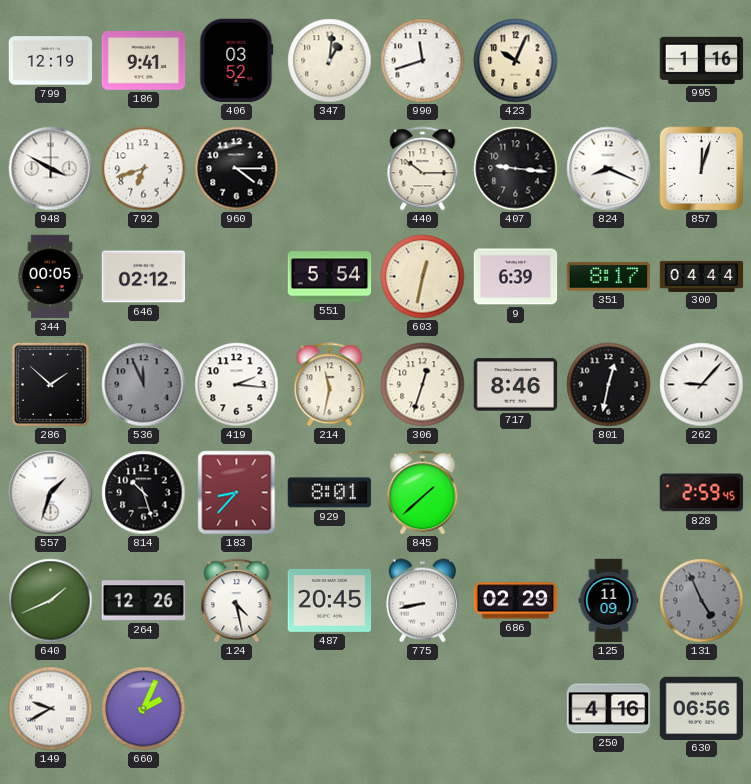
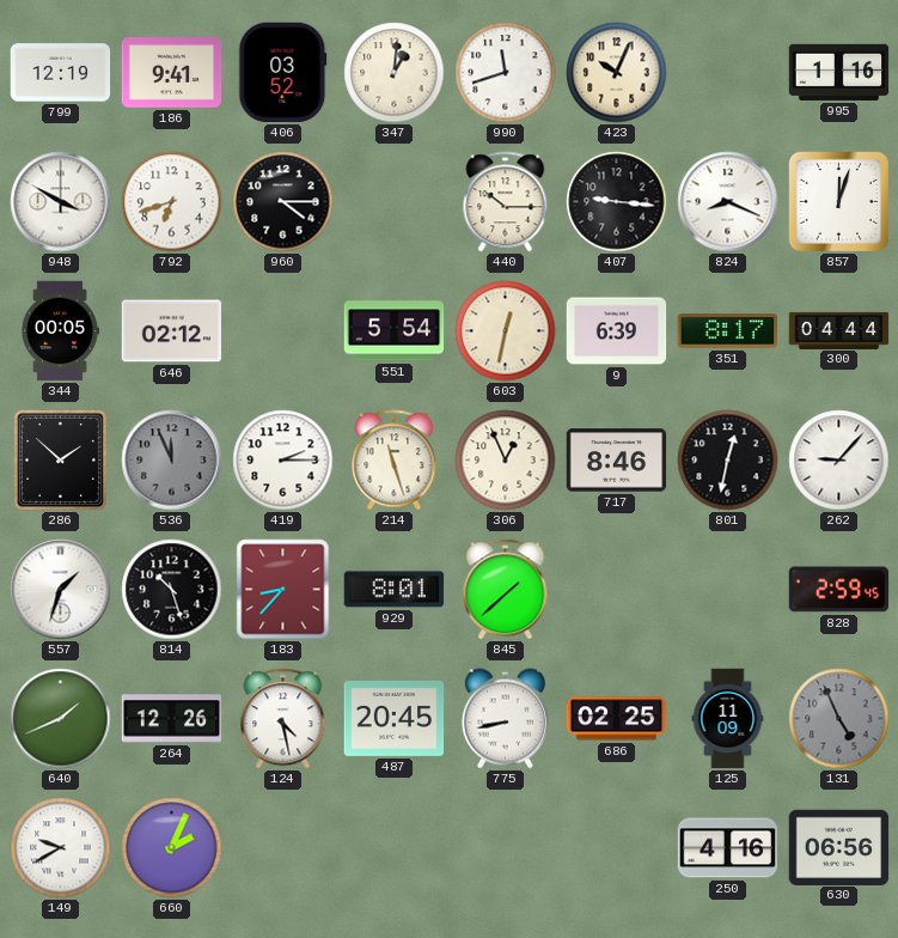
419: 2:16 -> 2:15
214: 11:32 -> 11:27
306: 12:33 -> 12:56
686: 02:29 -> 02:25
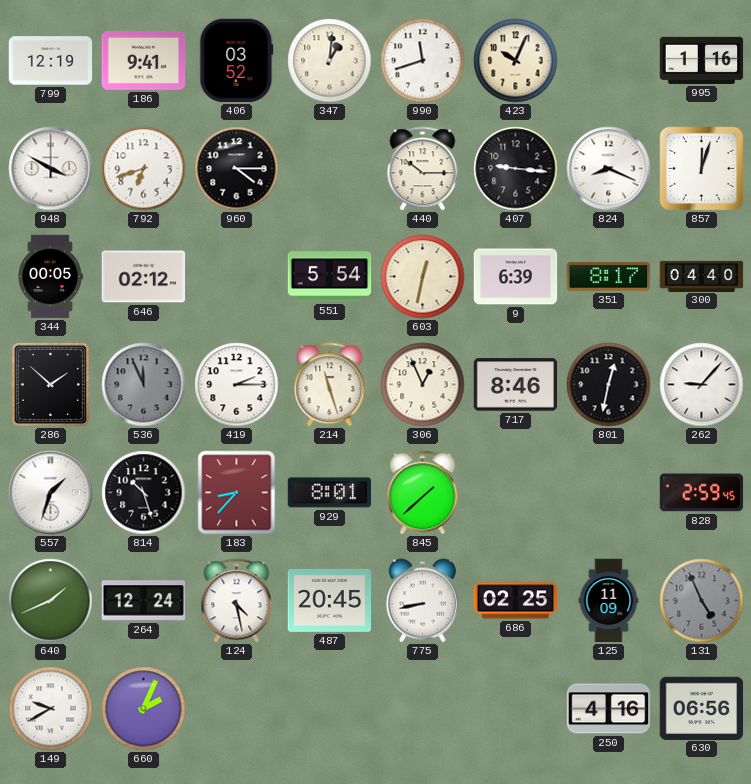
300: 04:44 -> 04:40
264: 12:26 -> 12:24
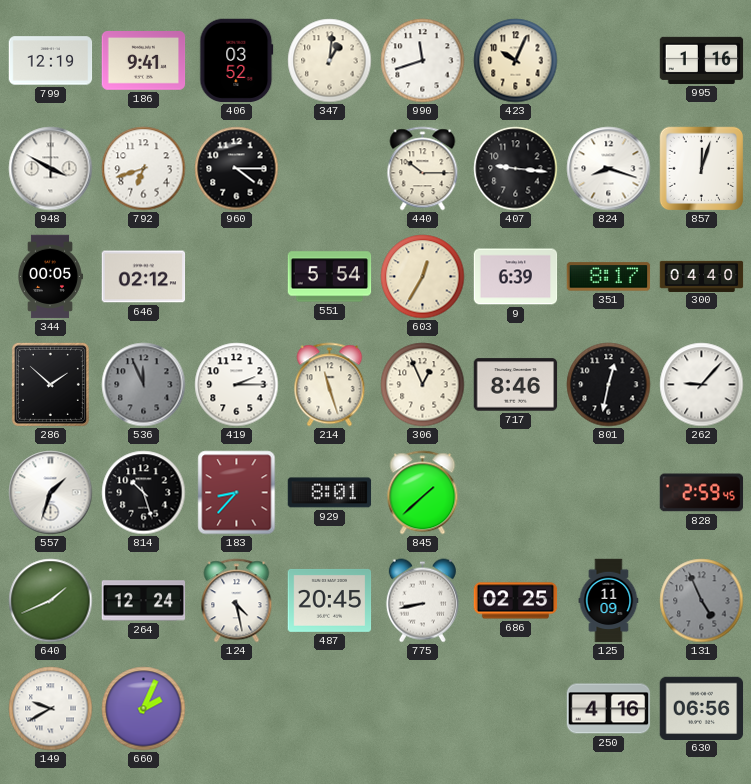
824: 8:19 -> 8:18
603: 12:32 -> 12:35
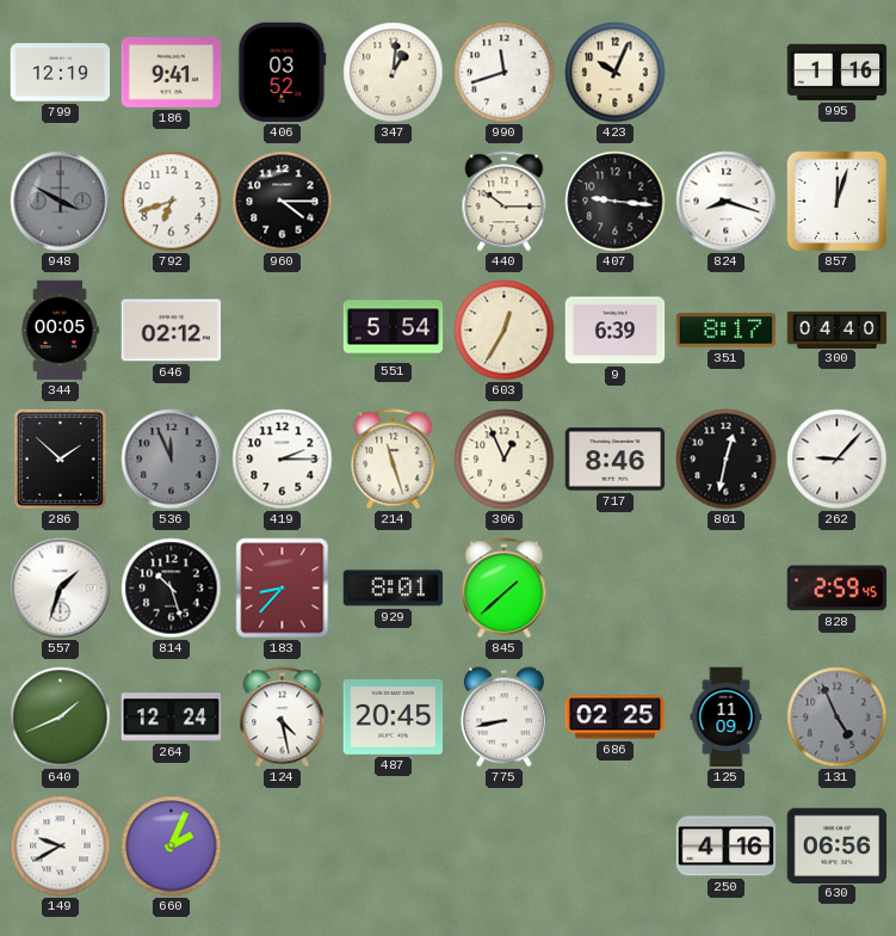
948 dial: white -> grey
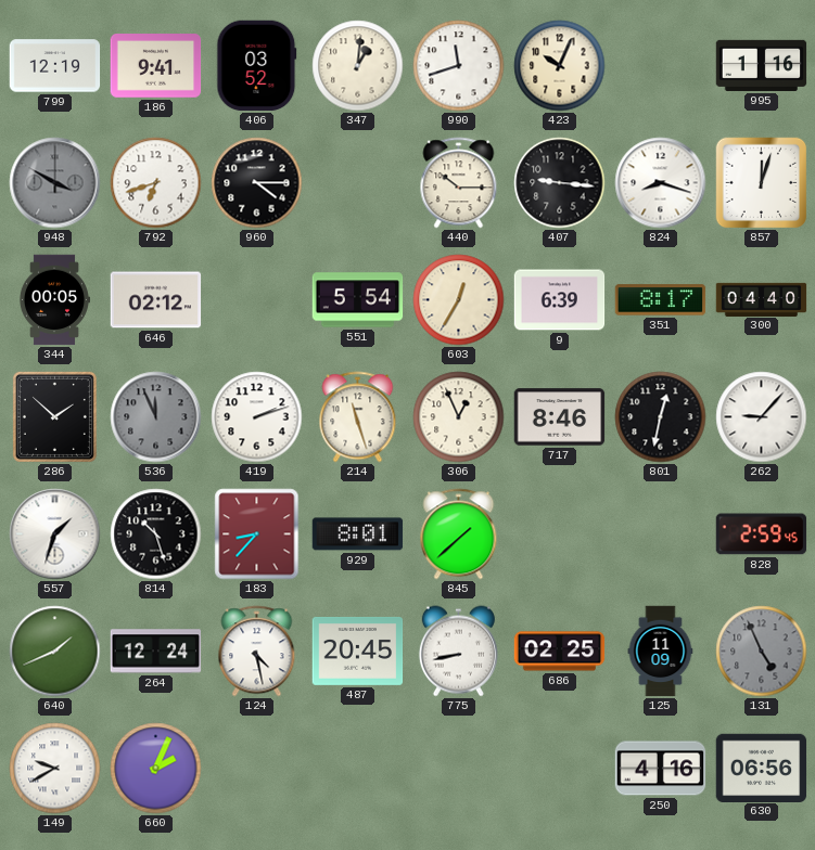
419: 2:15 -> 2:12
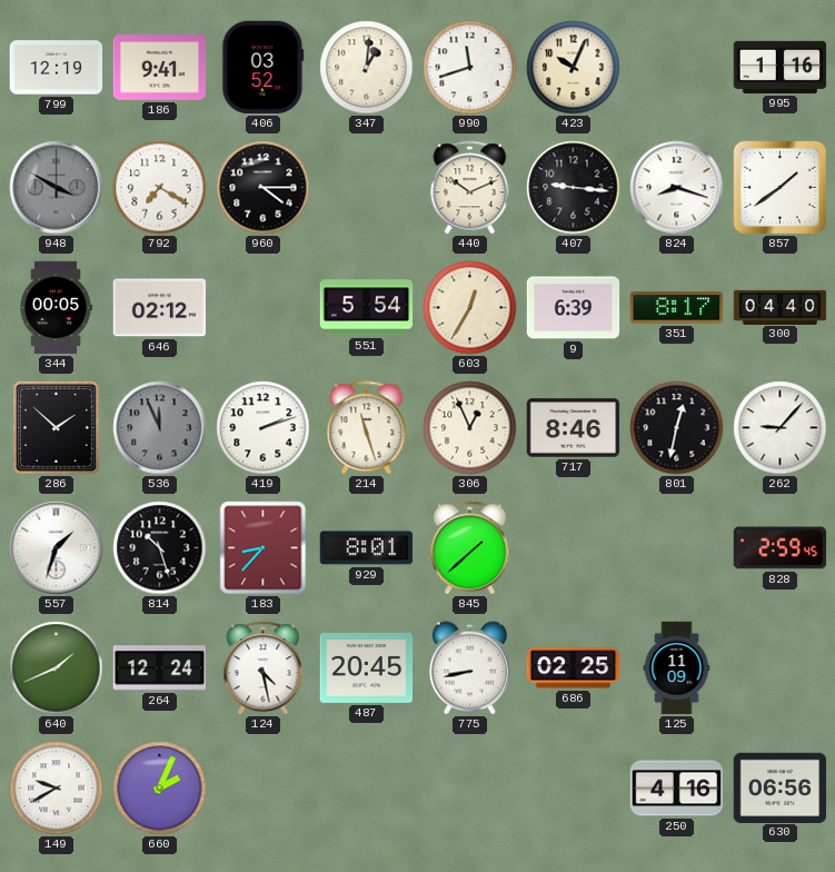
792: 6:42 -> 7:20
440: 10:15 -> 10:11
857: 12:03 -> 1:39
131: 4:56 -> none
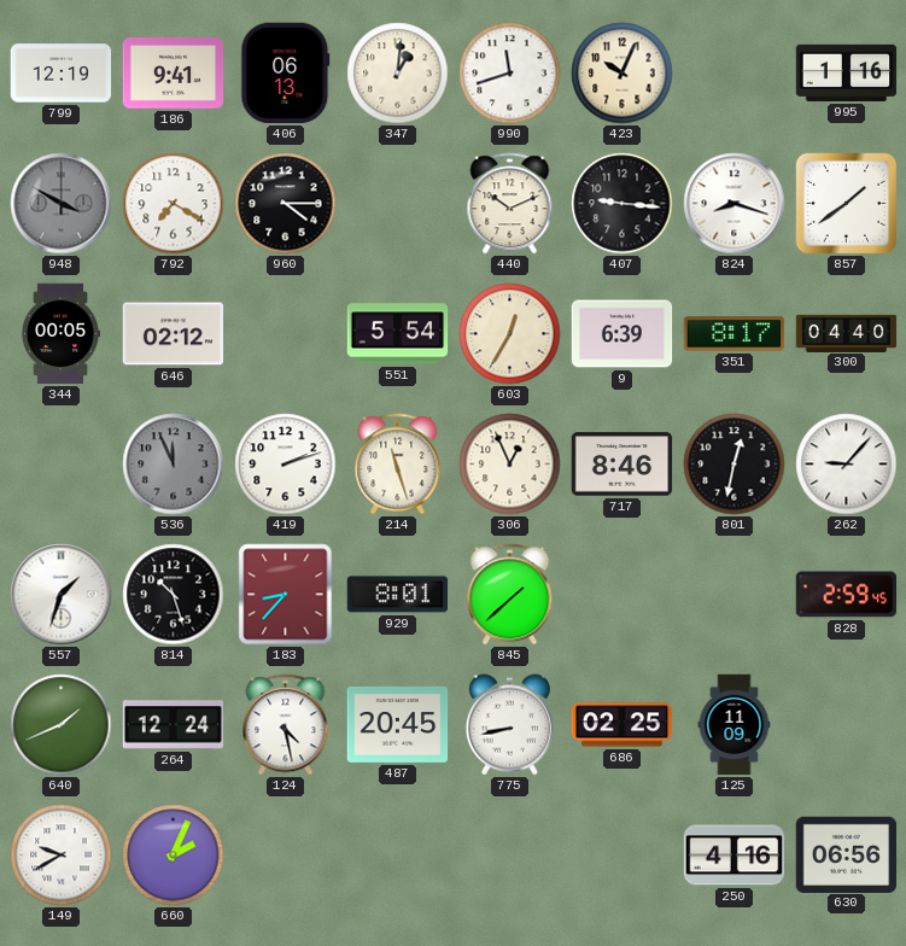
406: 03:52 -> 06:13
286: 1:52 -> none
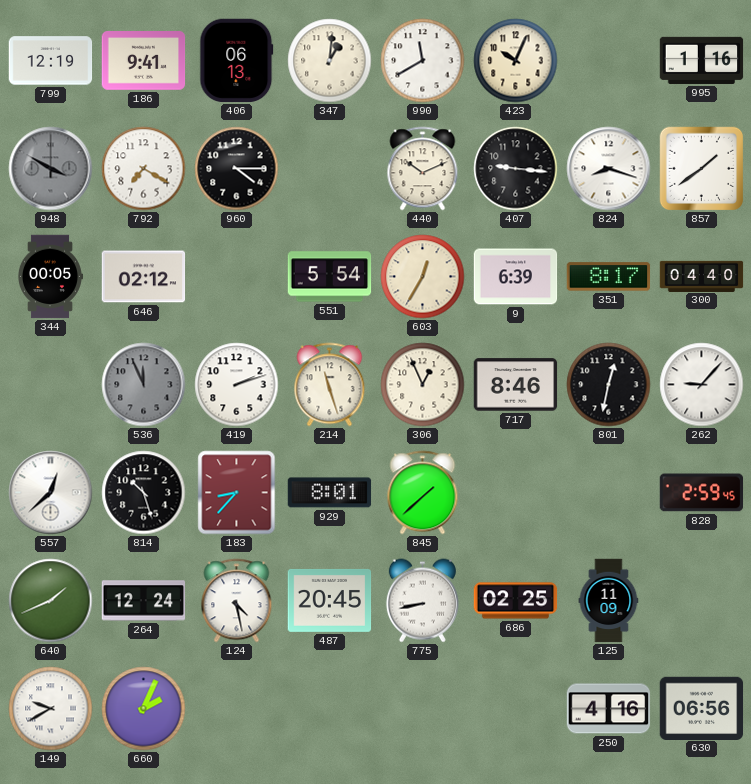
990: 11:42 -> 11:40
557: 1:33 -> 12:38
